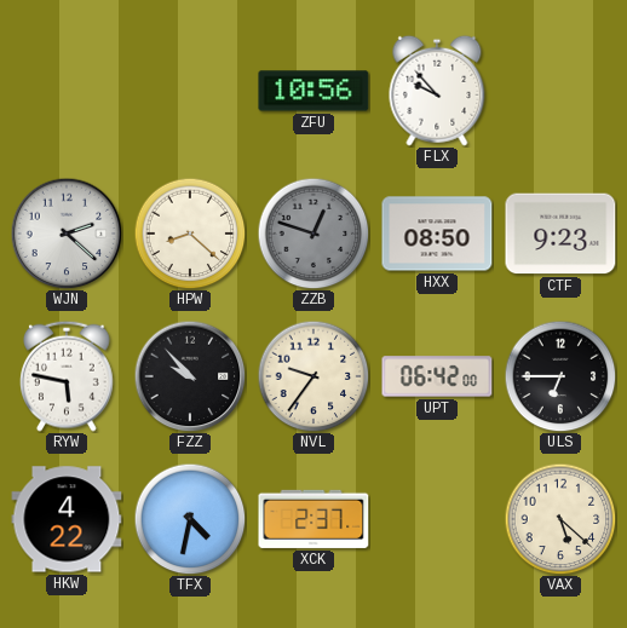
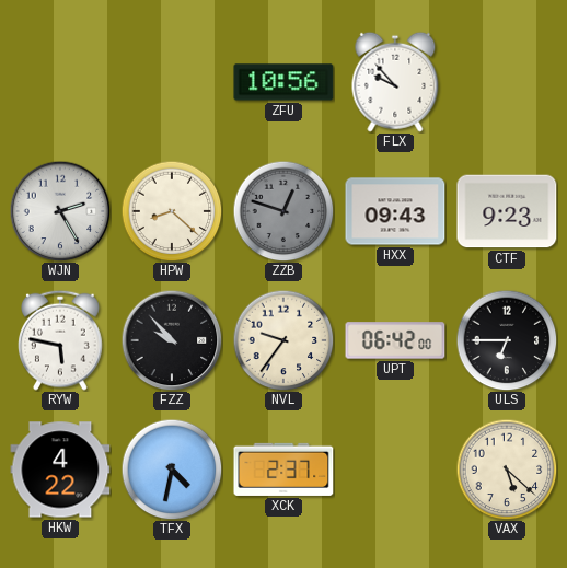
WJN: 2:22 -> 2:25
HXX: 08:50 -> 09:43
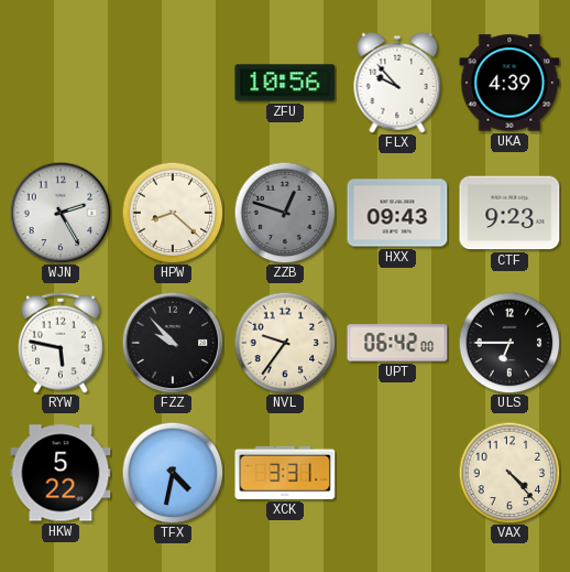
UKA: none -> 4:39
HKW: 4:22 -> 5:22
XCK: 2:37 -> 3:31
VAX: 5:22 -> 4:23
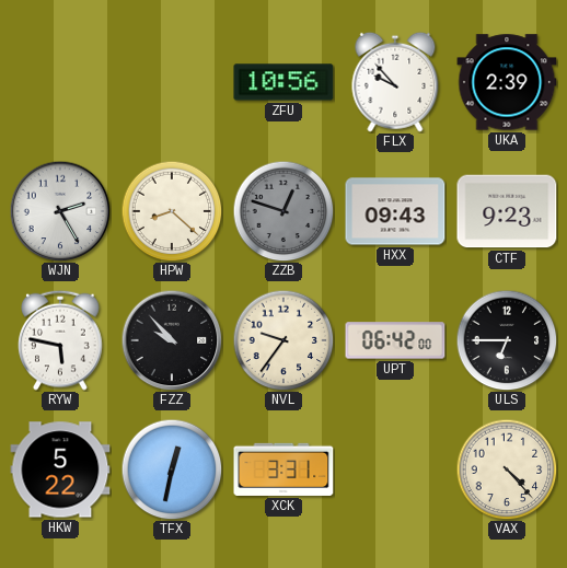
UKA: 4:39 -> 2:39
TFX: 4:32 -> 12:32
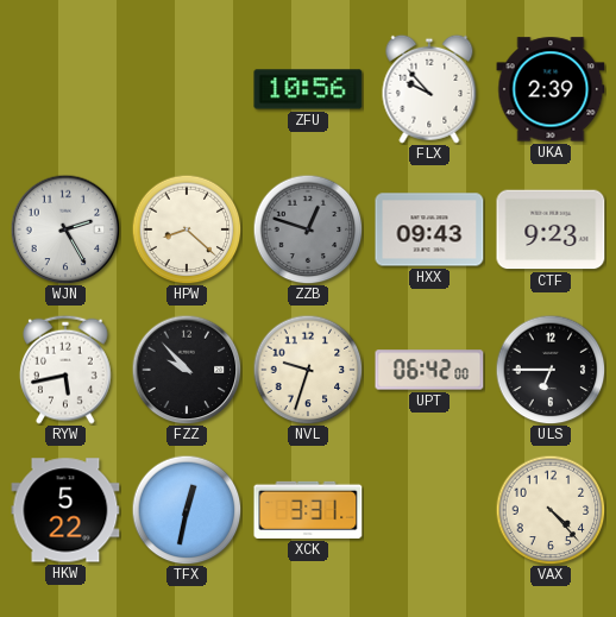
RYW: 5:47 -> 5:43
NVL: 9:36 -> 9:33
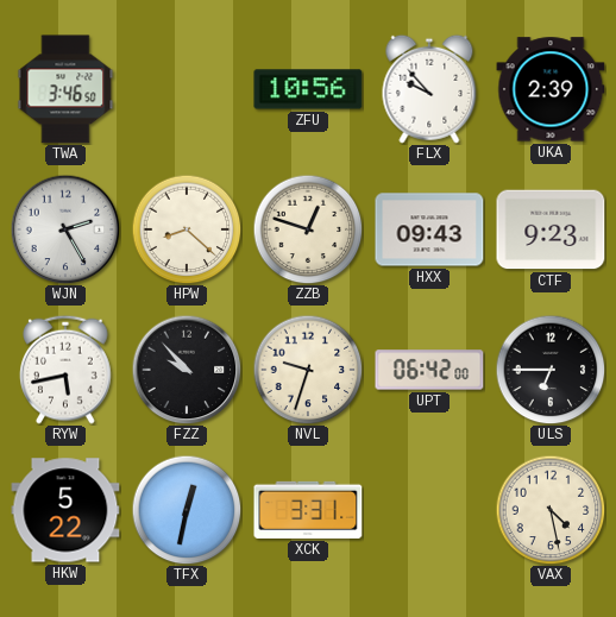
TWA: none -> 3:46
ZZB dial: grey -> cream
VAX: 4:23 -> 4:28
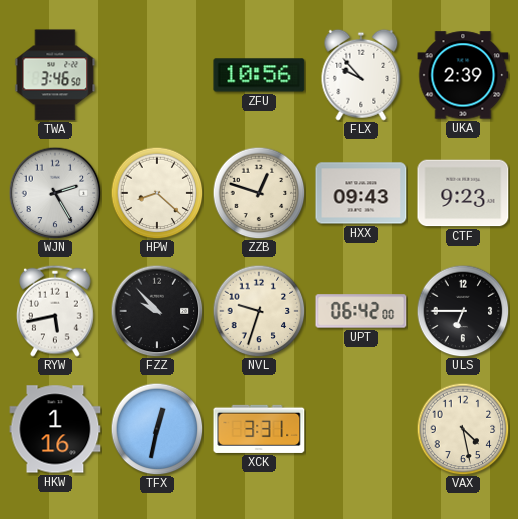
HKW: 5:22 -> 1:16
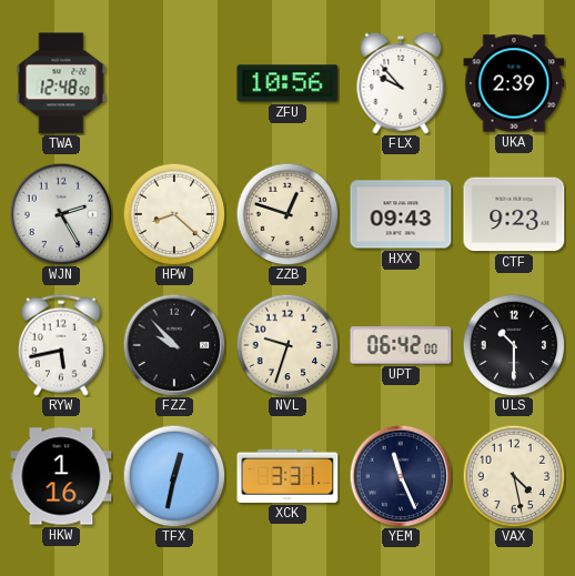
TWA: 3:46 -> 12:48
ULS: 6:45 -> 10:30
YEM: none -> 11:26
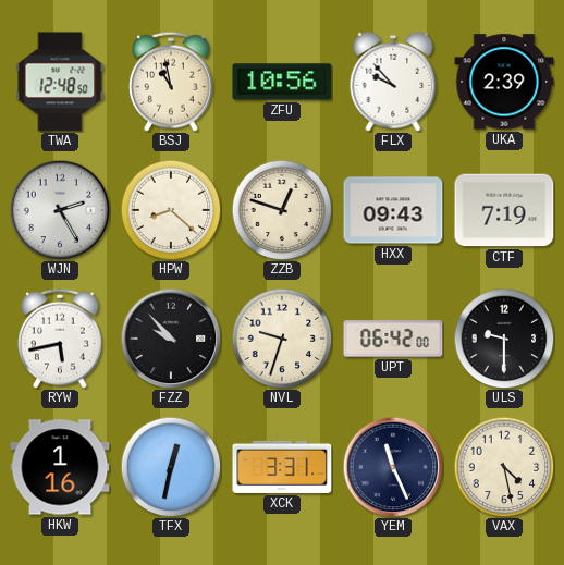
BSJ: none -> 10:58
CTF: 9:23 -> 7:19
ULS: 10:30 -> 9:30
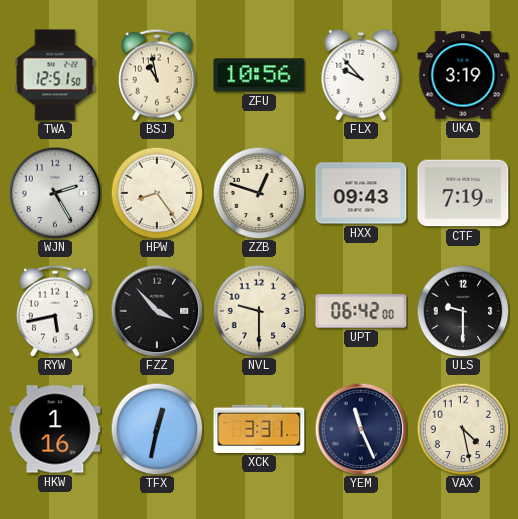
TWA: 12:48 -> 12:51
UKA: 2:39 -> 3:19
HPW: 8:22 -> 8:24
FZZ: 9:53 -> 3:53
NVL: 9:33 -> 9:30
